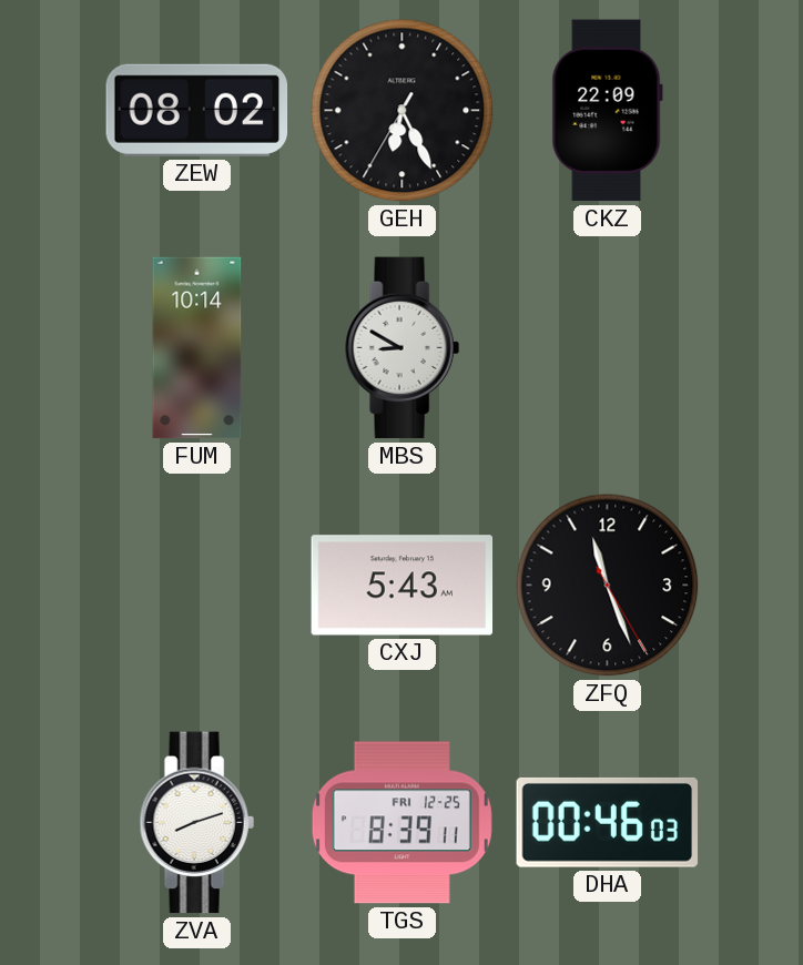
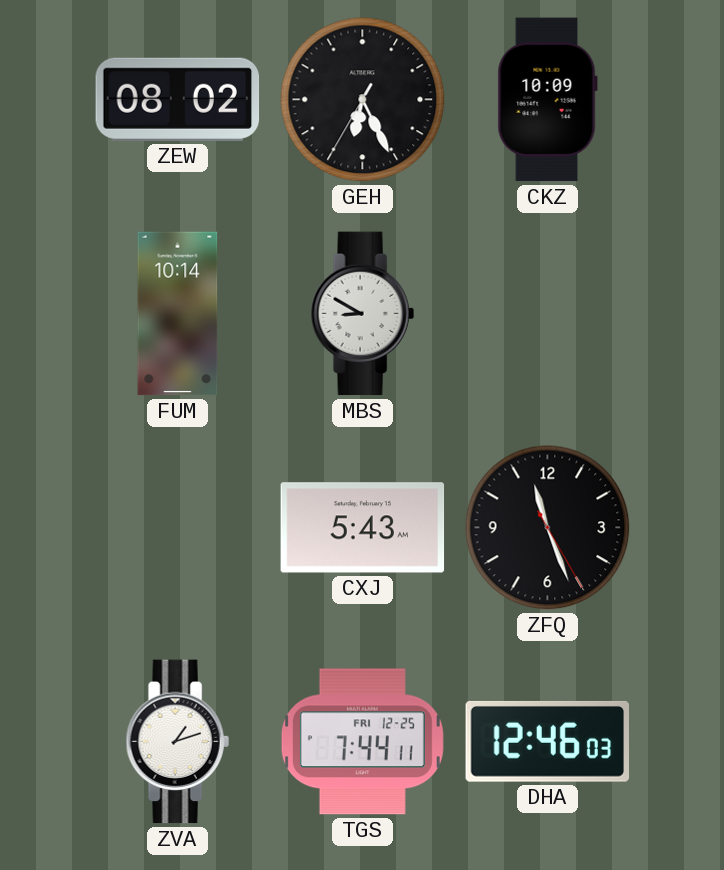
CKZ: 22:09 -> 10:09
ZVA: 8:12 -> 1:12
TGS: 8:39 -> 7:44
DHA: 00:46 -> 12:46
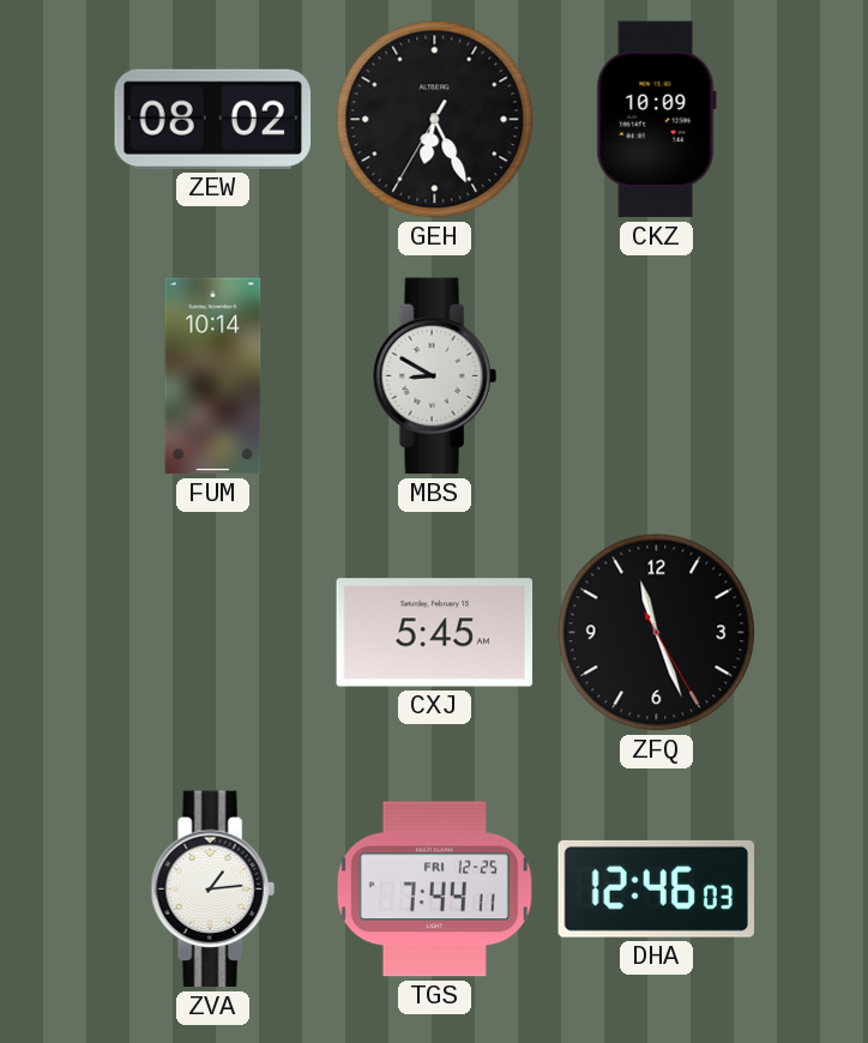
CXJ: 5:43 -> 5:45
ZVA: 1:12 -> 1:14
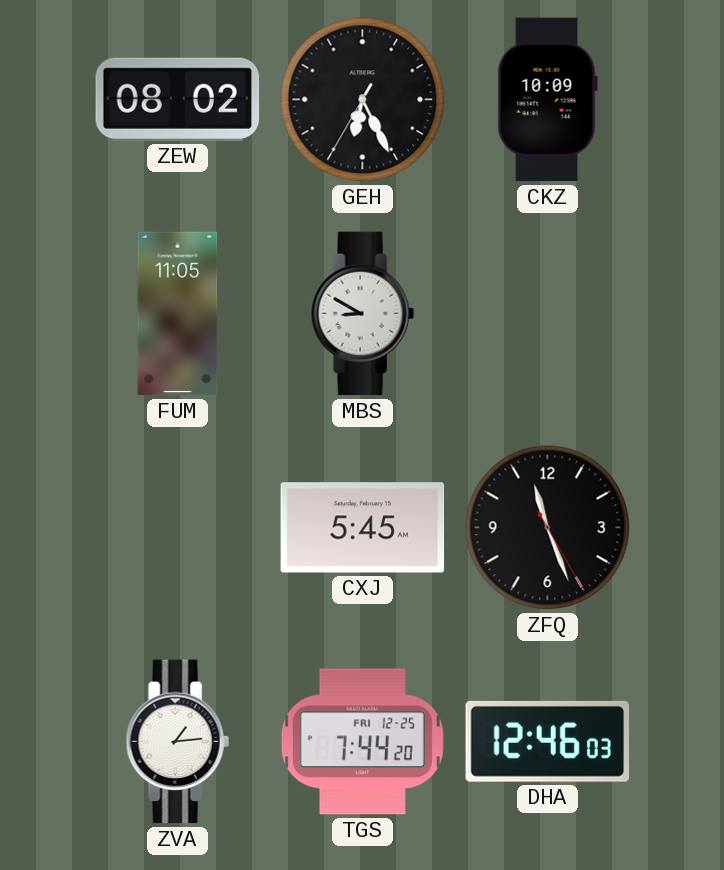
FUM: 10:14 -> 11:05
TGS: 7:44:11 -> 7:44:20
